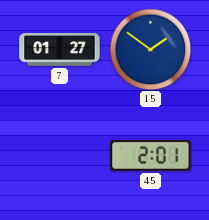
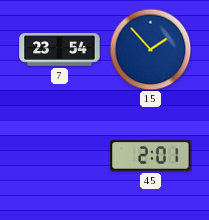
7: 01:27 -> 23:54
15: 1:51 -> 1:53
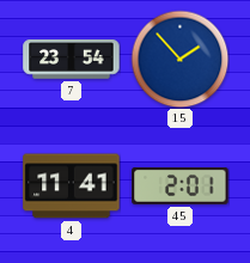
4: none -> 11:41
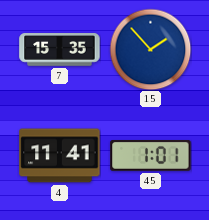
7: 23:54 -> 15:35
45: 2:01 -> 1:01
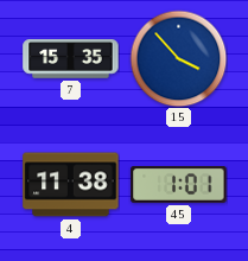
15: 1:53 -> 3:53
4: 11:41 -> 11:38
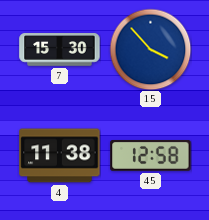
7: 15:35 -> 15:30
45: 1:01 -> 12:58
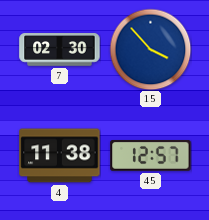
7: 15:30 -> 02:30
45: 12:58 -> 12:57
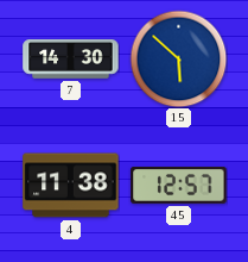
7: 02:30 -> 14:30
15: 3:53 -> 5:52
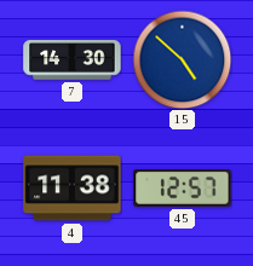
15: 5:52 -> 4:52
